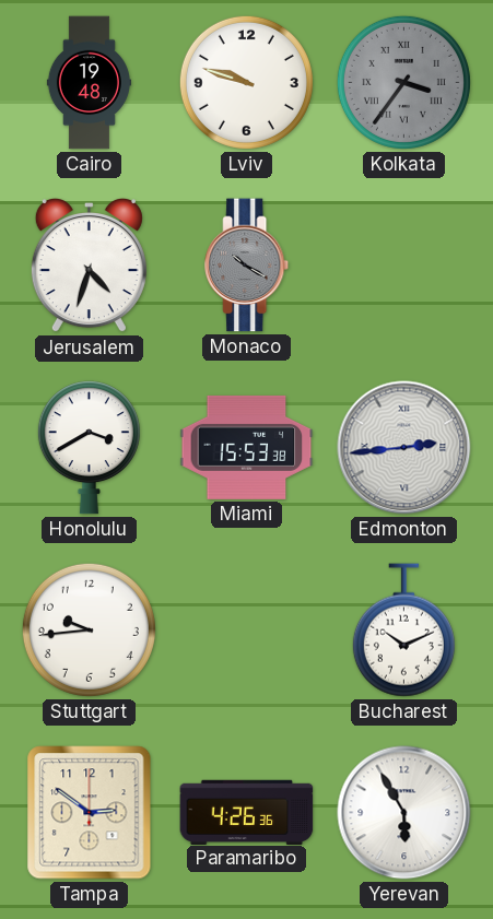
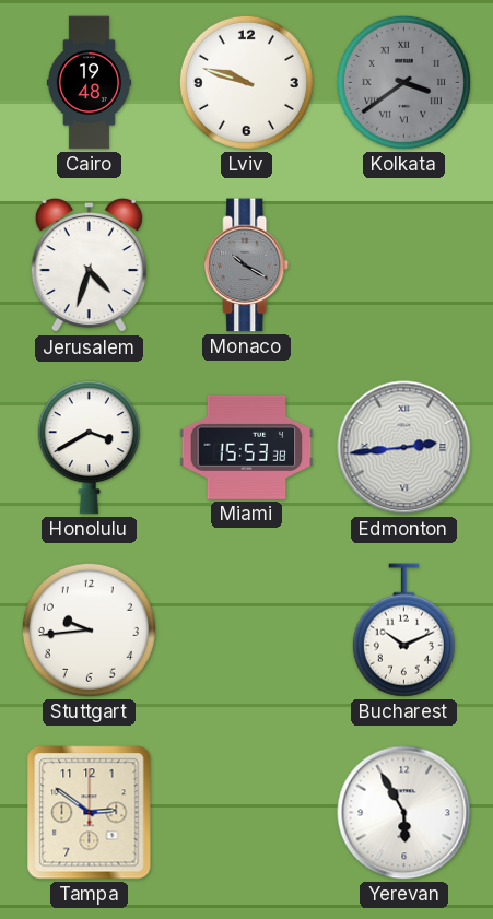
Kolkata: 3:36 -> 3:39
Paramaribo: 4:26 -> none
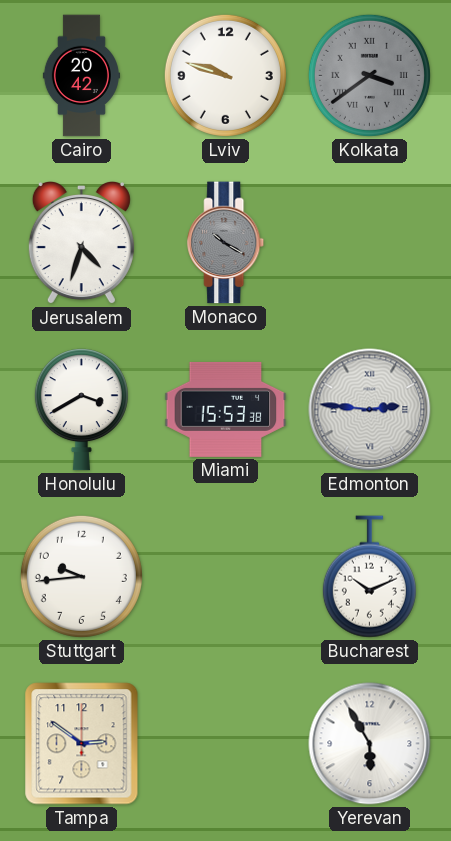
Cairo: 19:48 -> 20:42
Edmonton: 2:44 -> 2:46
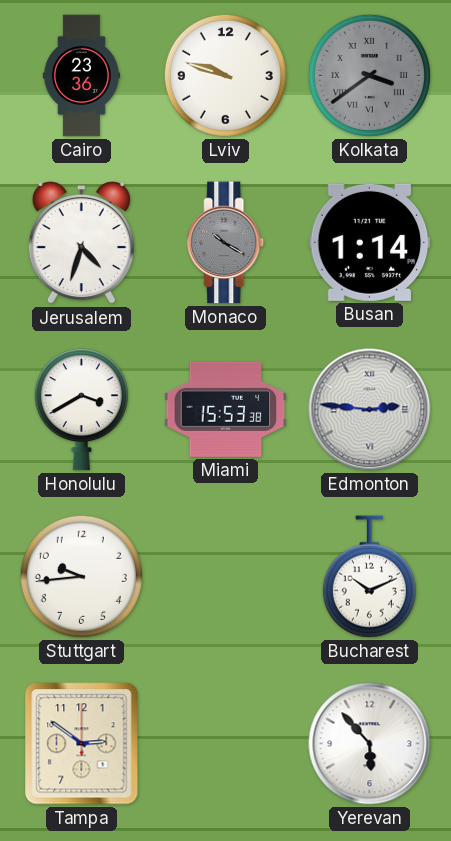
Cairo: 20:42 -> 23:36
Busan: none -> 1:14
Yerevan: 5:55 -> 5:53
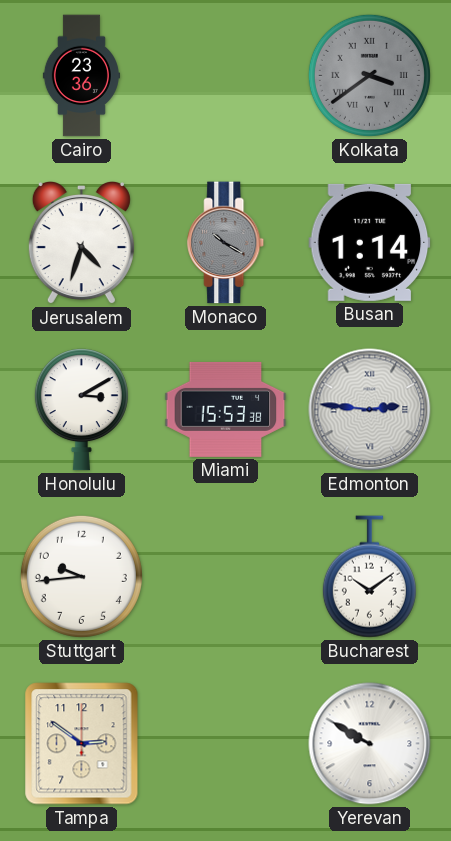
Lviv: 9:48 -> none
Honolulu: 3:40 -> 3:10
Bucharest: 10:11 -> 10:09
Yerevan: 5:53 -> 9:50
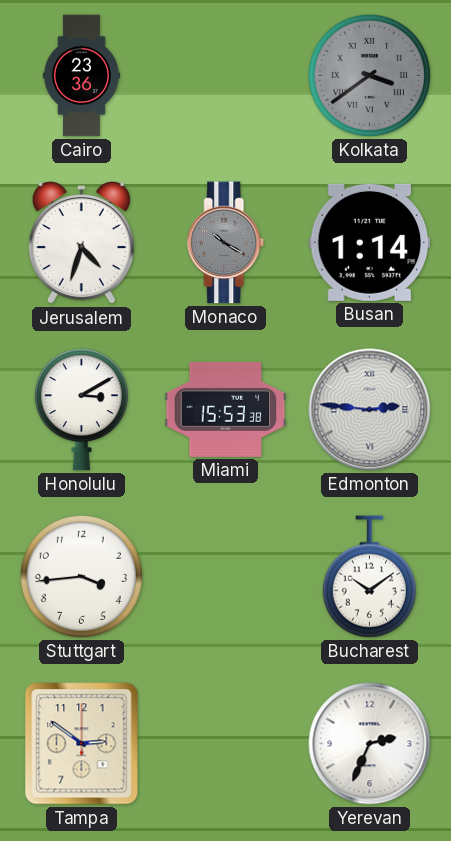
Stuttgart: 9:44 -> 3:44
Yerevan: 9:50 -> 2:34
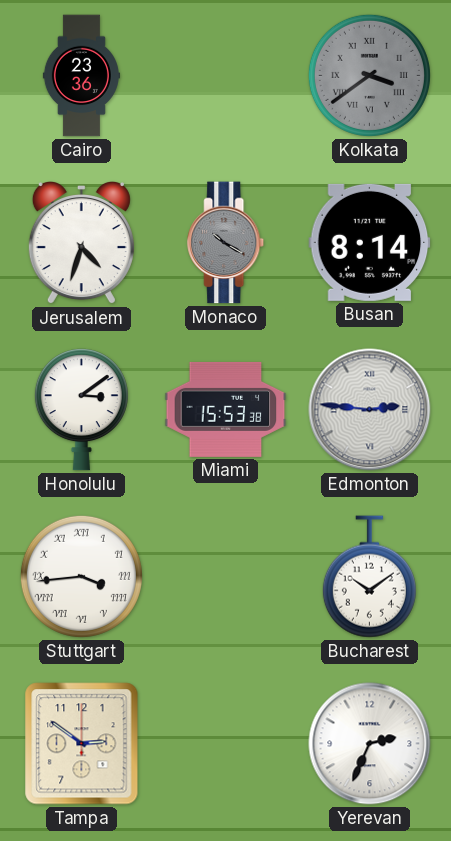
Busan: 1:14 -> 8:14
Honolulu: 3:10 -> 3:09
Stuttgart numerals: Arabic -> Roman
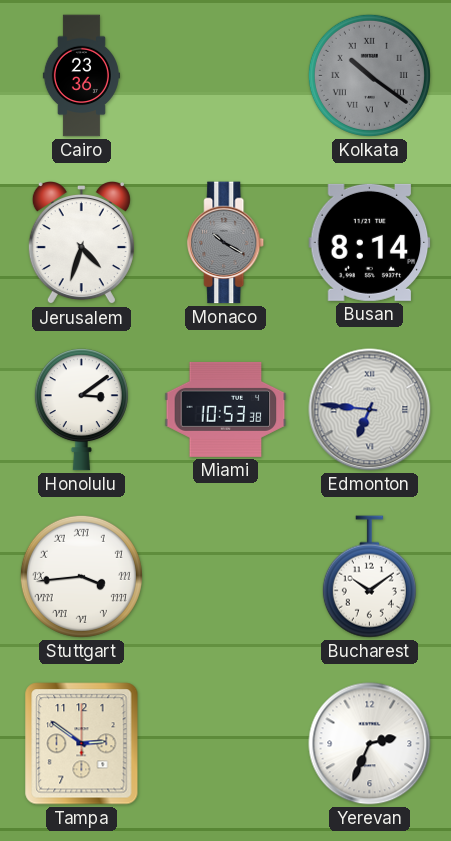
Kolkata: 3:39 -> 10:21
Miami: 15:53 -> 10:53
Edmonton: 2:46 -> 6:46
